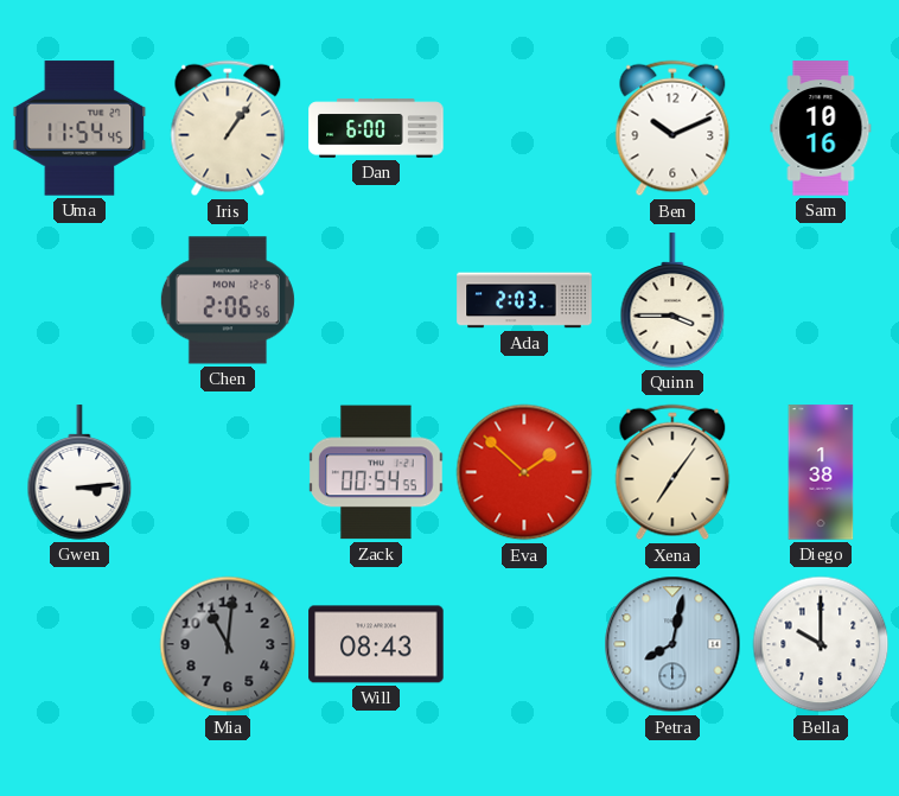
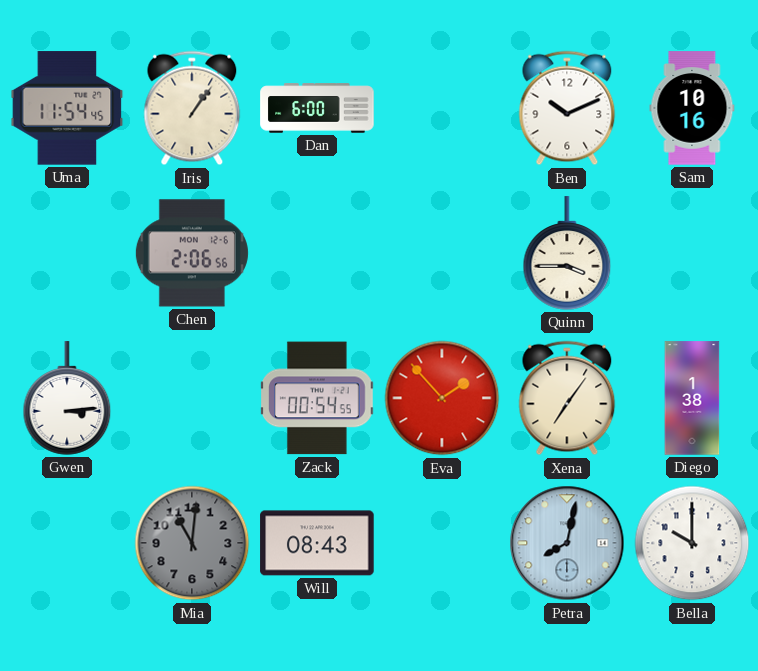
Ada: 2:03 -> none
Eva: 1:52 -> 1:53
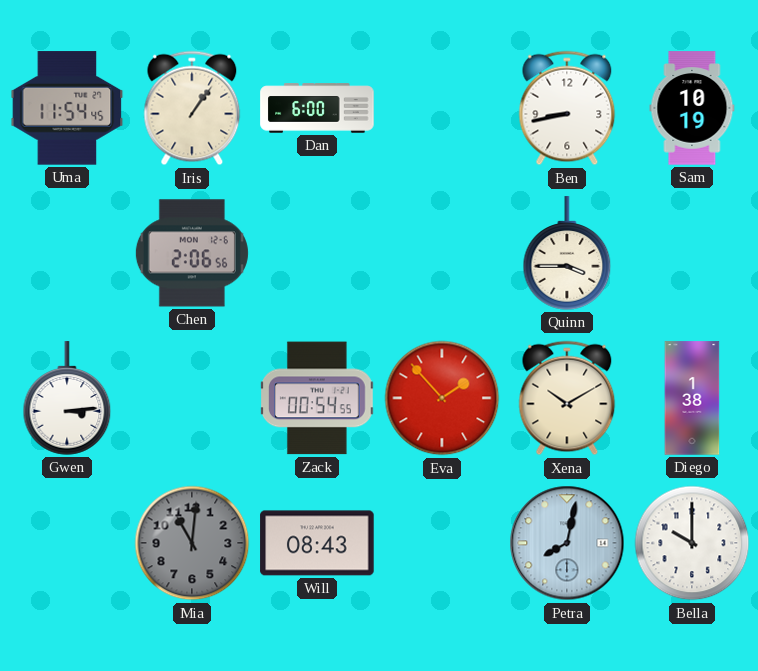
Ben: 10:11 -> 8:43
Sam: 10:16 -> 10:19
Xena: 7:06 -> 10:10
